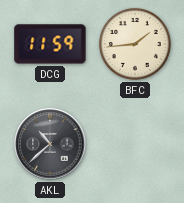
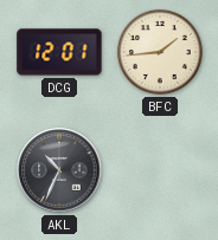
DCG: 11:59 -> 12:01
AKL: 10:38 -> 10:34
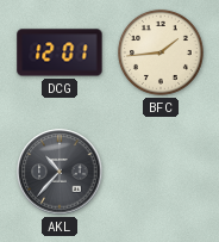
AKL: 10:34 -> 10:37
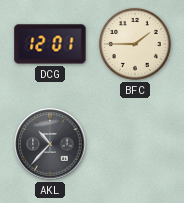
BFC: 1:44 -> 1:45
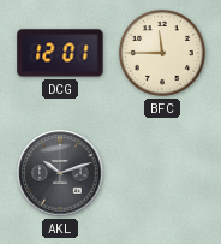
BFC: 1:45 -> 11:45
AKL: 10:37 -> 10:12
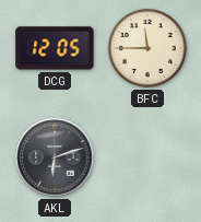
DCG: 12:01 -> 12:05
AKL: 10:12 -> 6:12
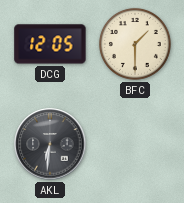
BFC: 11:45 -> 1:30
AKL: 6:12 -> 6:31
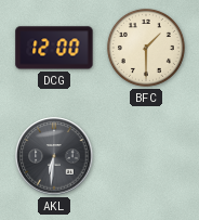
DCG: 12:05 -> 12:00
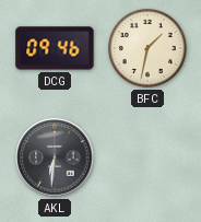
DCG: 12:00 -> 09:46
BFC: 1:30 -> 1:32
